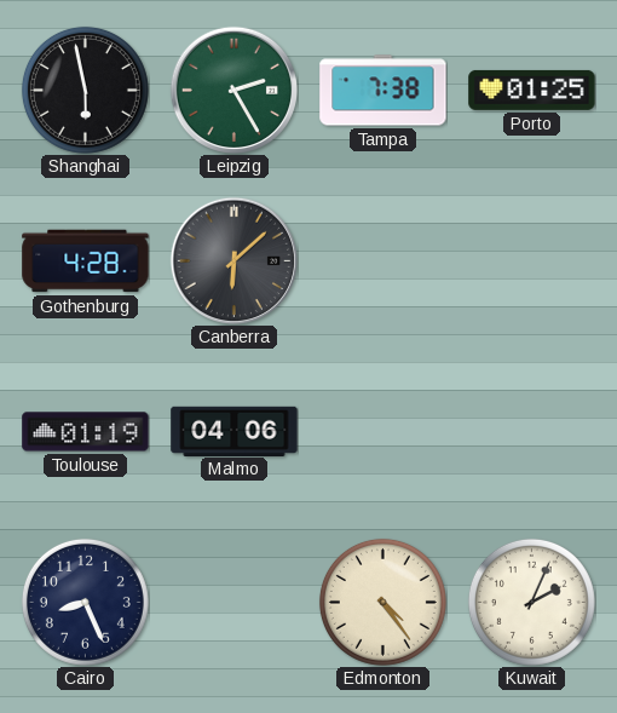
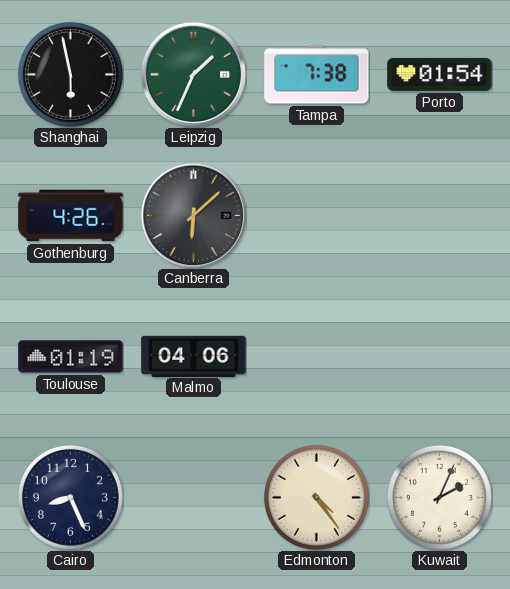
Leipzig: 2:25 -> 1:34
Porto: 01:25 -> 01:54
Gothenburg: 4:28 -> 4:26
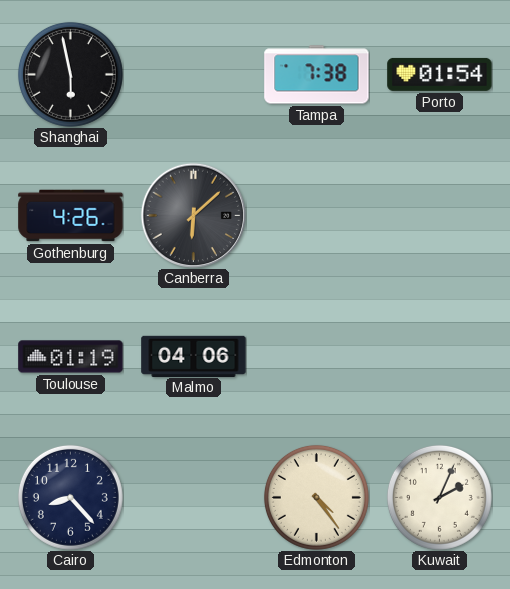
Leipzig: 1:34 -> none
Cairo: 8:26 -> 8:23
